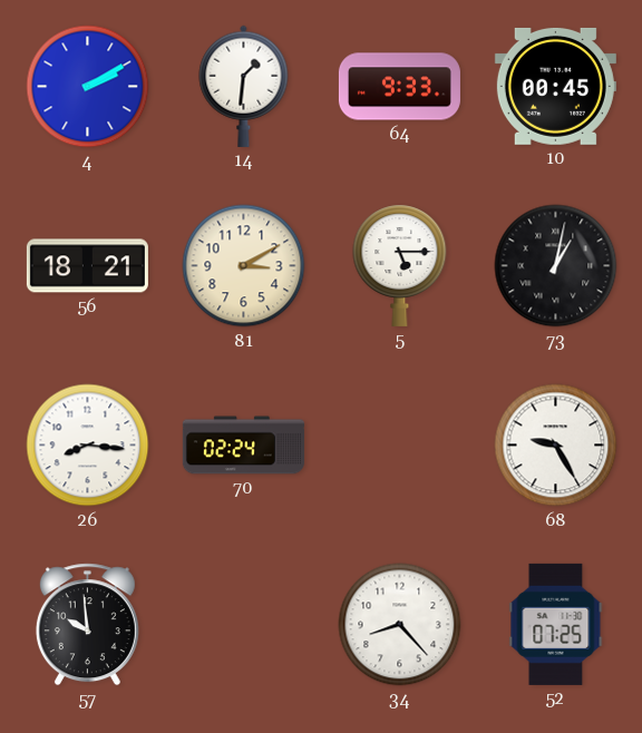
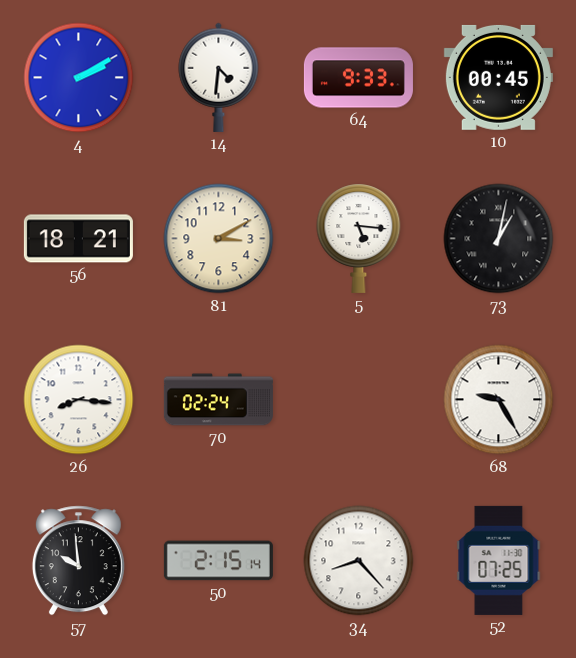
14: 1:31 -> 4:31
5: 5:15 -> 5:16
50: none -> 2:15
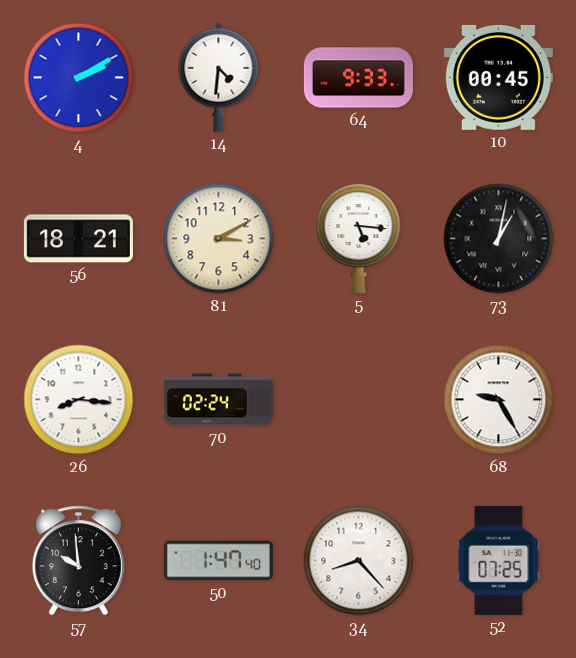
50: 2:15 -> 1:47
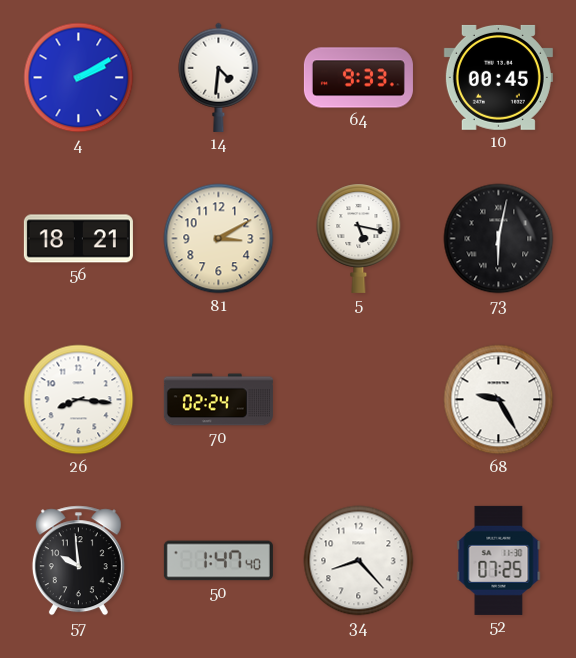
5: 5:16 -> 5:17
73: 1:02 -> 6:02
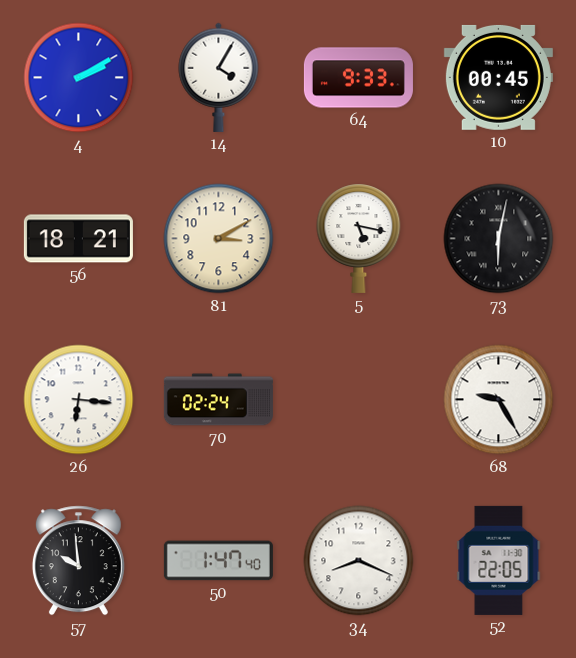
14: 4:31 -> 4:05
26: 8:16 -> 6:16
34: 8:23 -> 8:19
52: 07:25 -> 22:05
